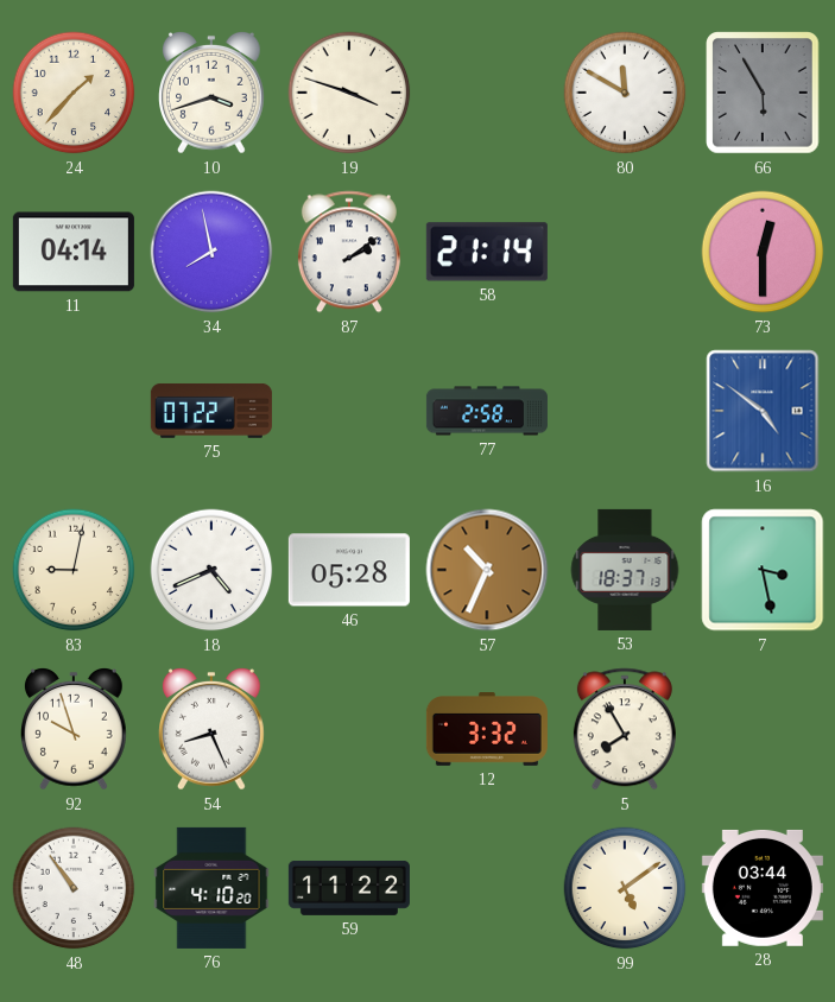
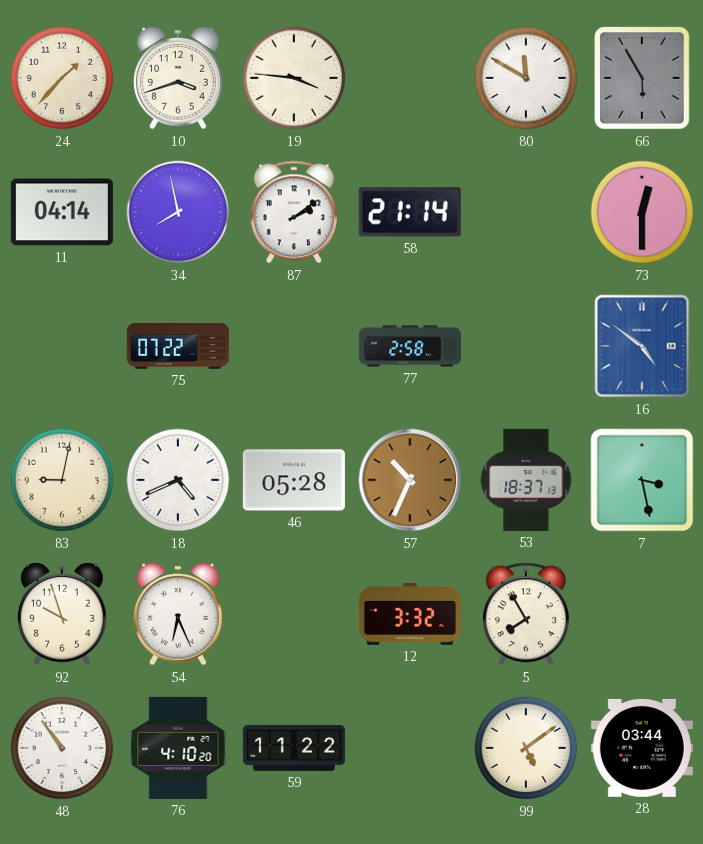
19: 3:48 -> 3:46
54: 8:26 -> 6:26
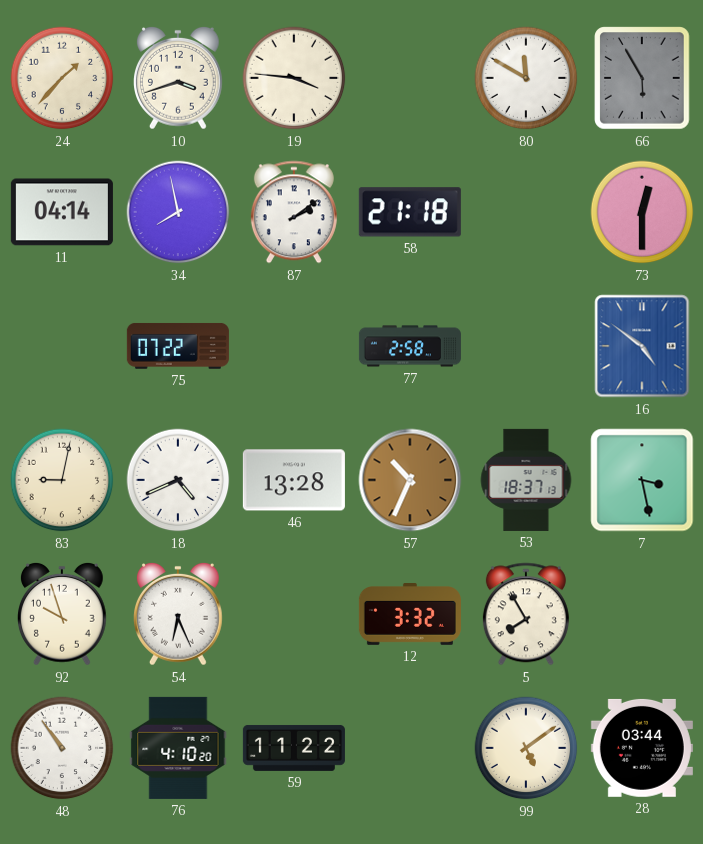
58: 21:14 -> 21:18
46: 05:28 -> 13:28
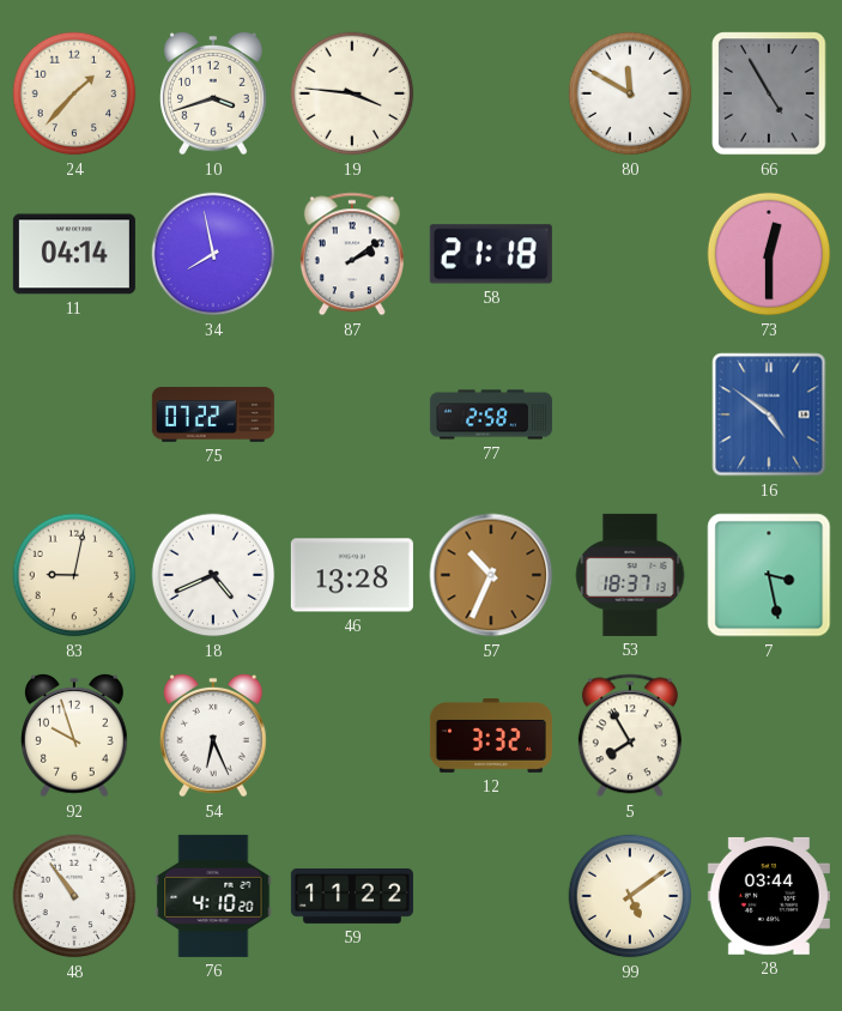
66: 5:55 -> 4:55
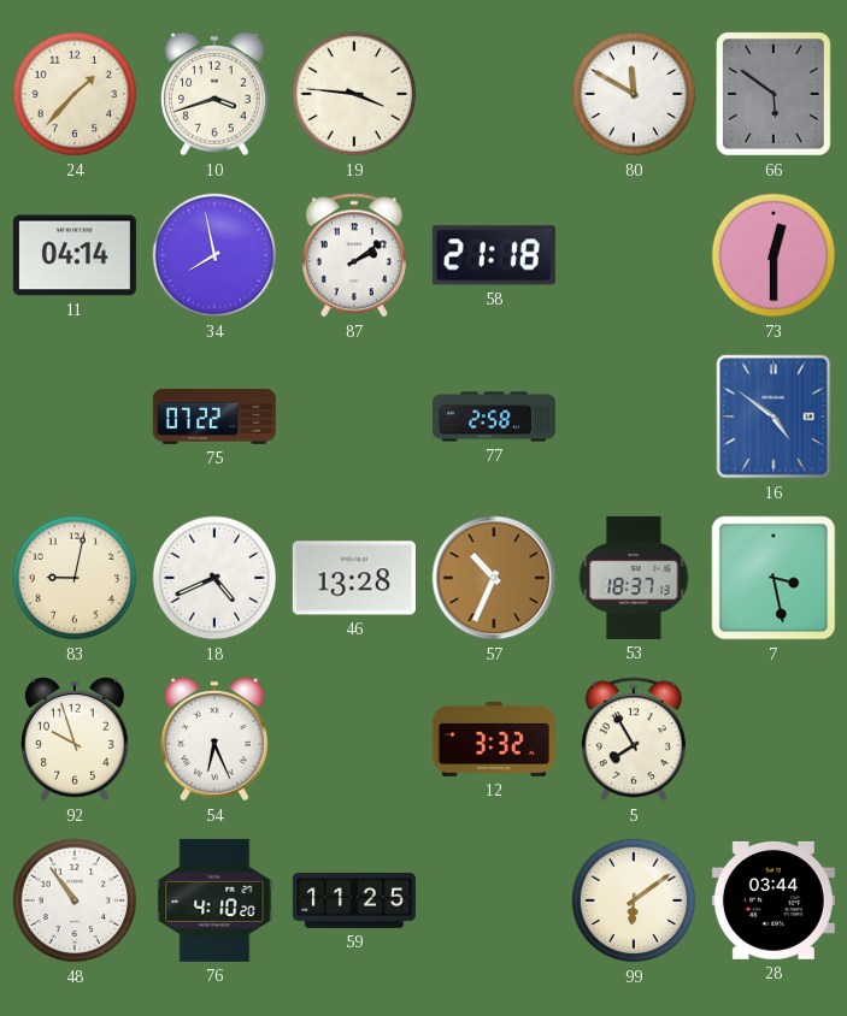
66: 4:55 -> 5:51
59: 11:22 -> 11:25
99: 5:09 -> 6:09
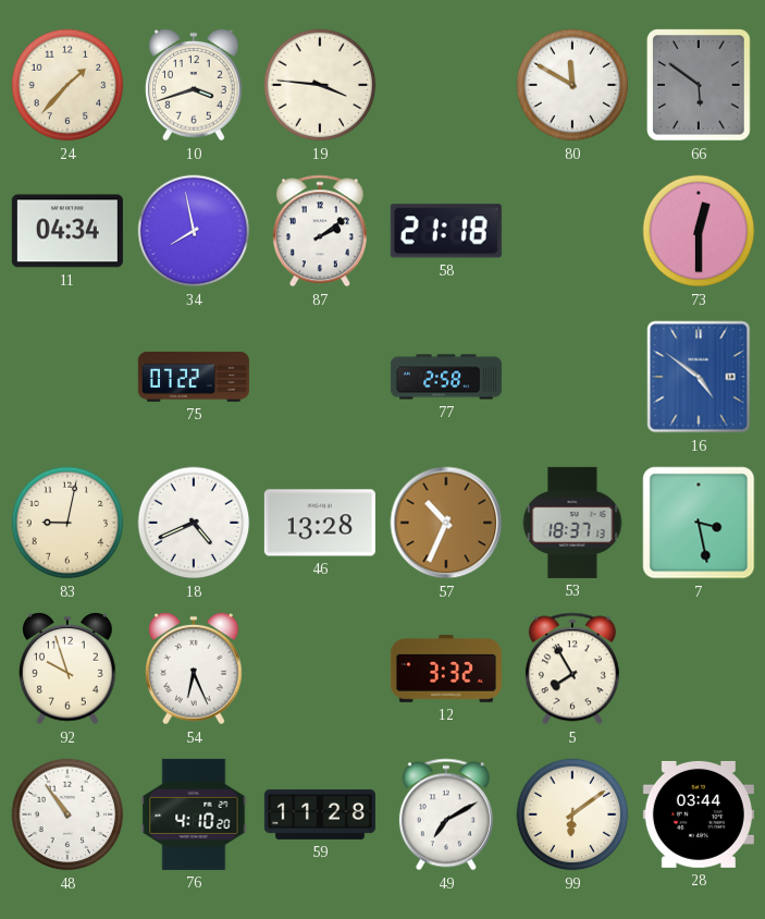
11: 04:14 -> 04:34
59: 11:25 -> 11:28
49: none -> 7:10
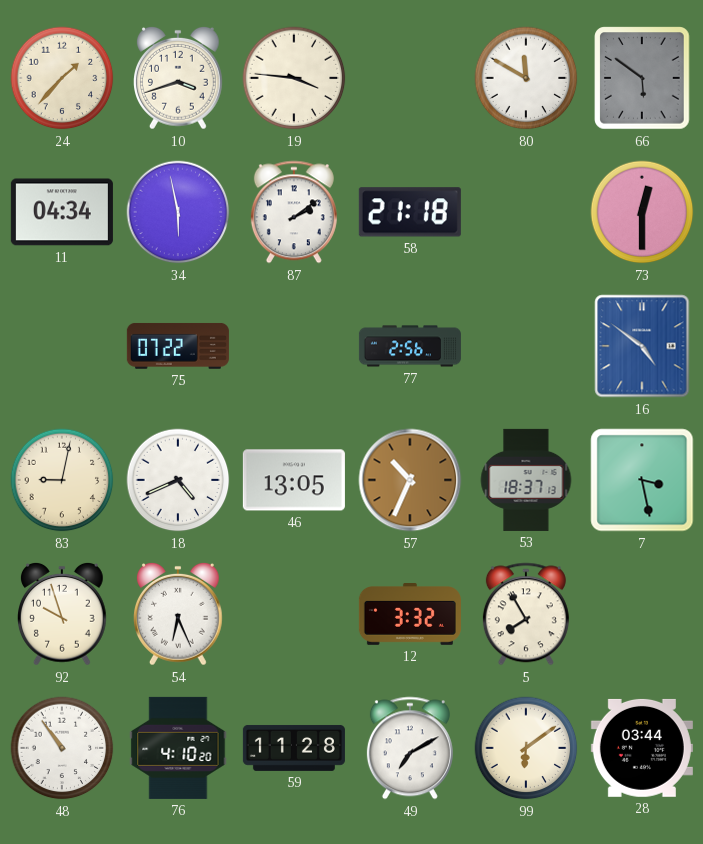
34: 7:58 -> 5:58
77: 2:58 -> 2:56
46: 13:28 -> 13:05
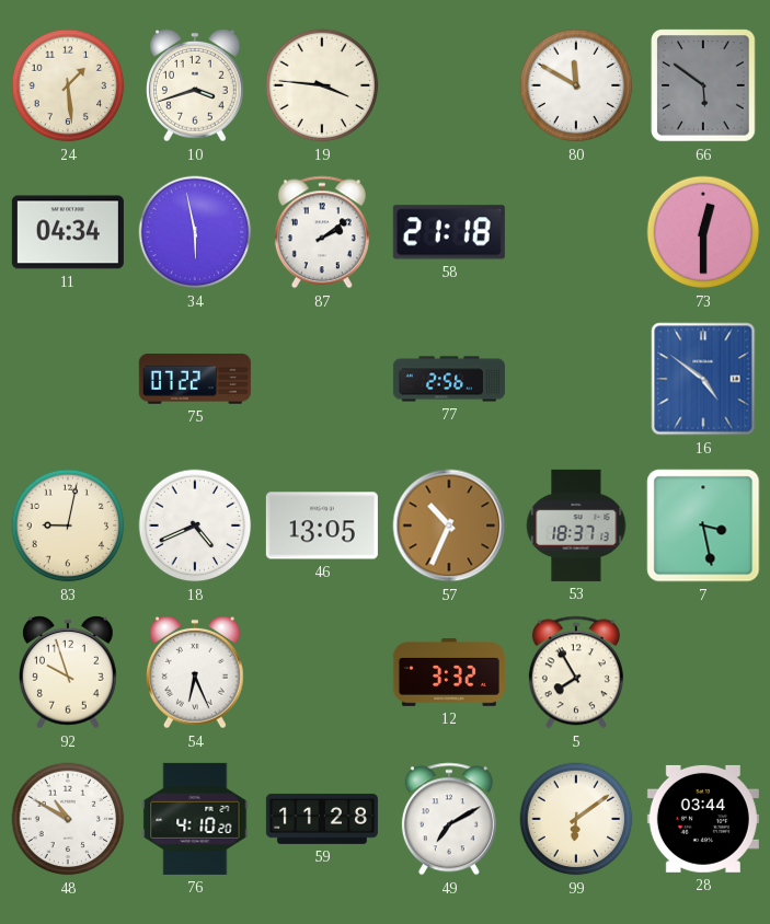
24: 1:37 -> 1:29
48: 10:54 -> 10:50
